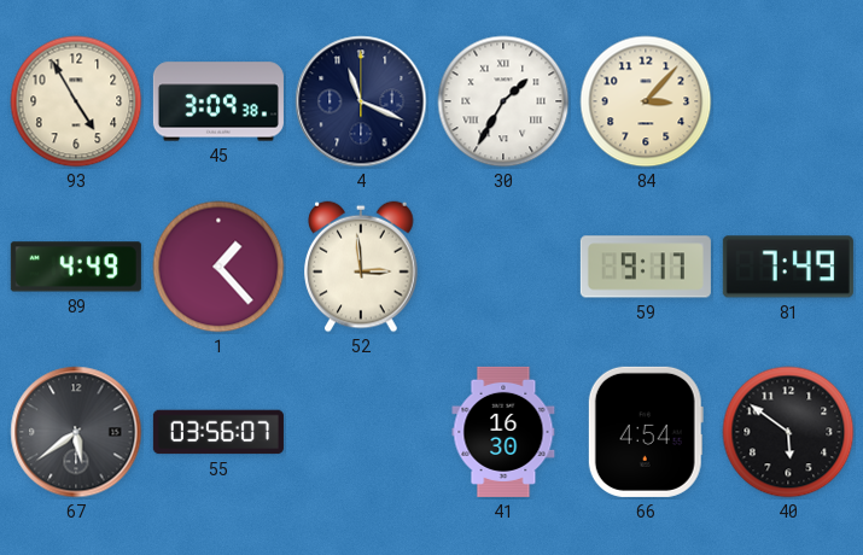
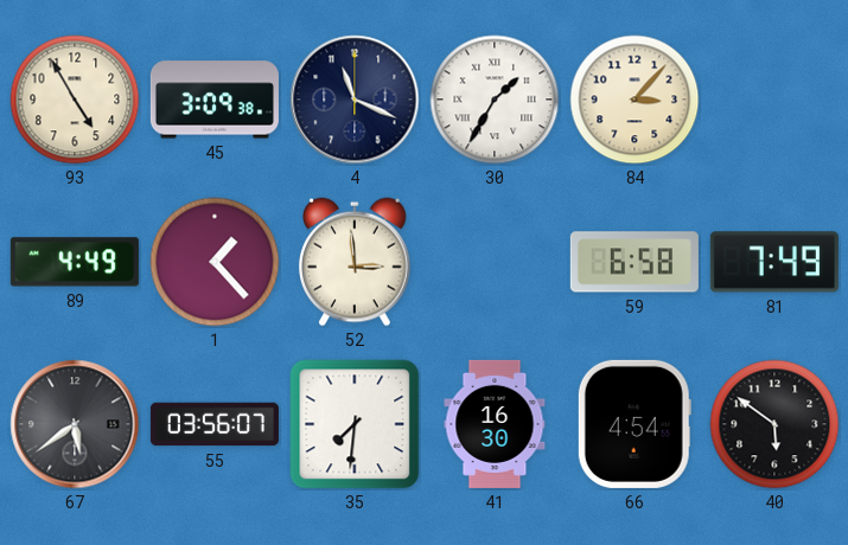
59: 9:17 -> 6:58
35: none -> 7:31
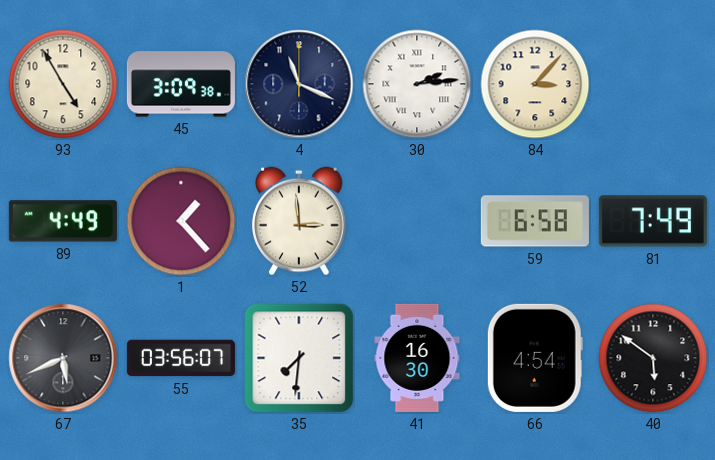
30: 1:35 -> 2:14
67: 5:39 -> 5:41
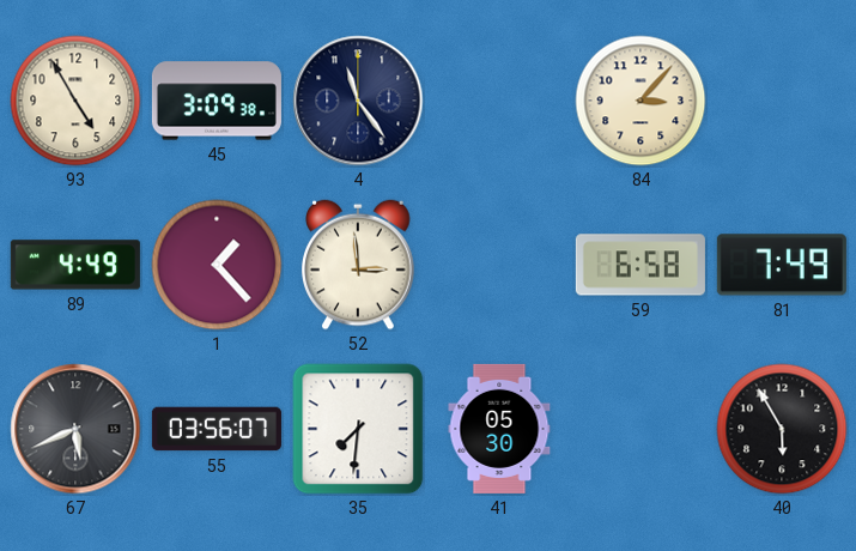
4: 11:19 -> 11:24
30: 2:14 -> none
41: 16:30 -> 05:30
66: 4:54 -> none
40: 5:51 -> 5:55
